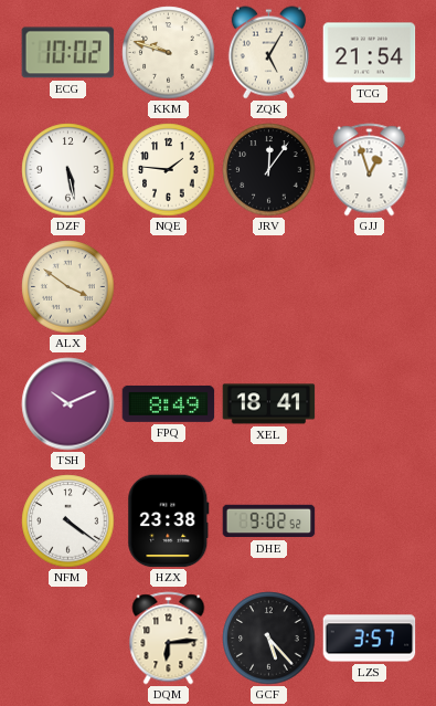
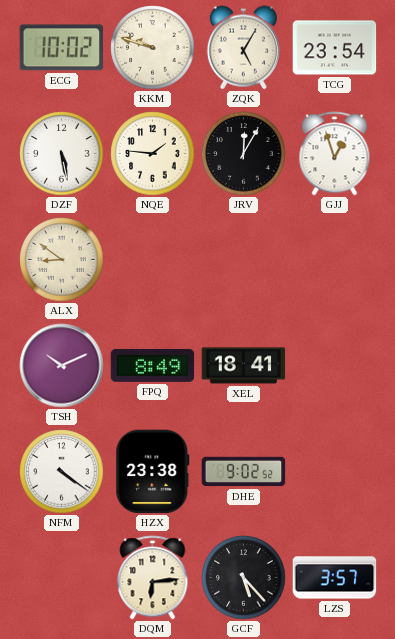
TCG: 21:54 -> 23:54
JRV: 12:06 -> 12:05
ALX: 3:51 -> 8:51
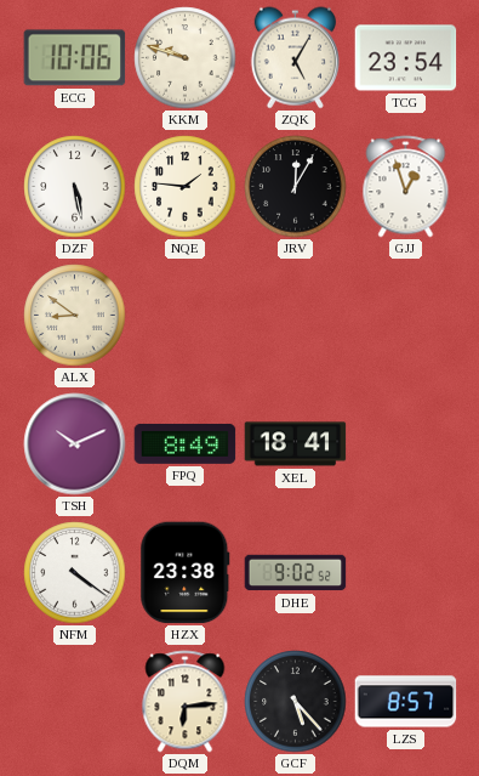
ECG: 10:02 -> 10:06
LZS: 3:57 -> 8:57
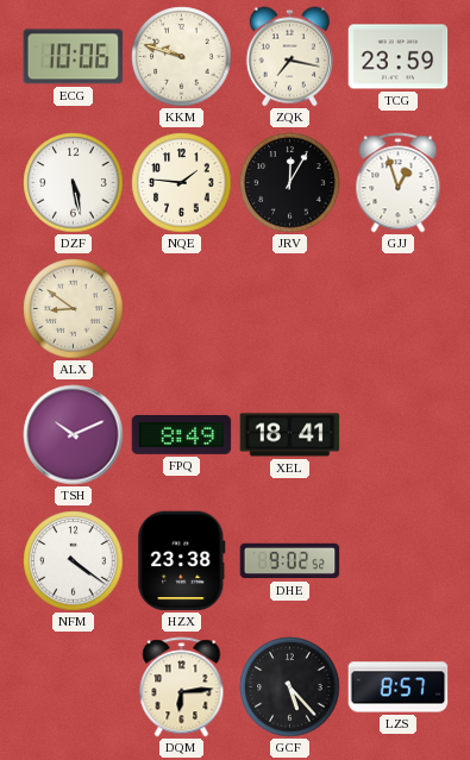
ZQK: 5:05 -> 7:17
TCG: 23:54 -> 23:59
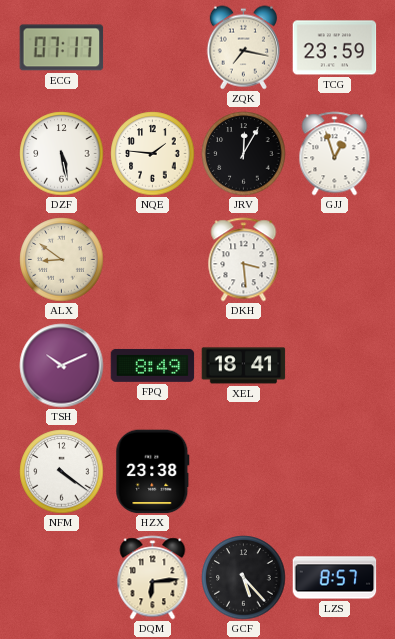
ECG: 10:06 -> 07:17
KKM: 9:48 -> none
DKH: none -> 3:29
DHE: 9:02 -> none
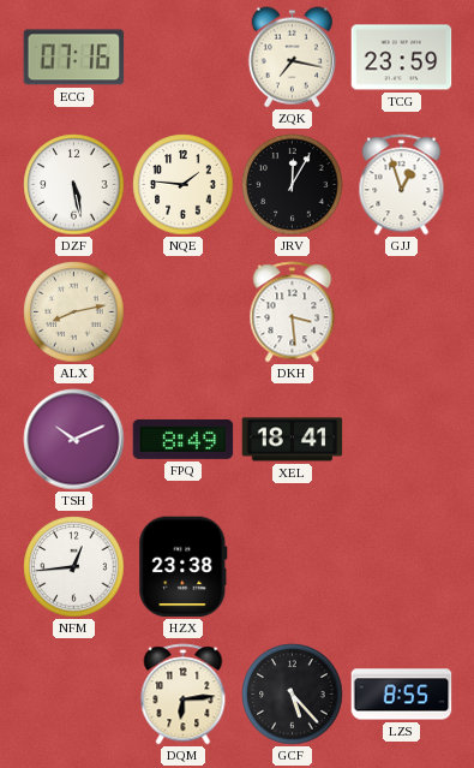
ECG: 07:17 -> 07:16
ALX: 8:51 -> 8:13
NFM: 4:21 -> 12:44
LZS: 8:57 -> 8:55
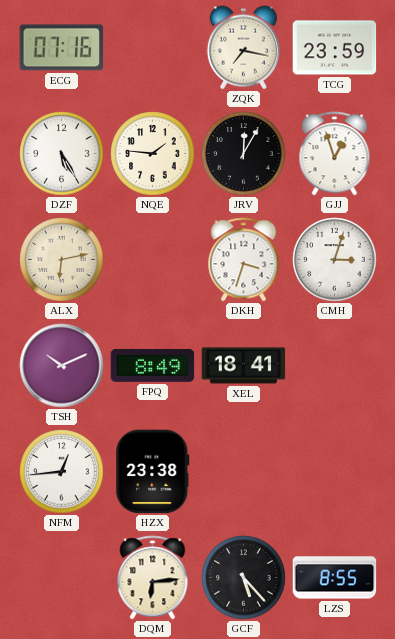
DZF: 5:28 -> 5:25
ALX: 8:13 -> 6:13
DKH: 3:29 -> 3:33
CMH: none -> 3:03
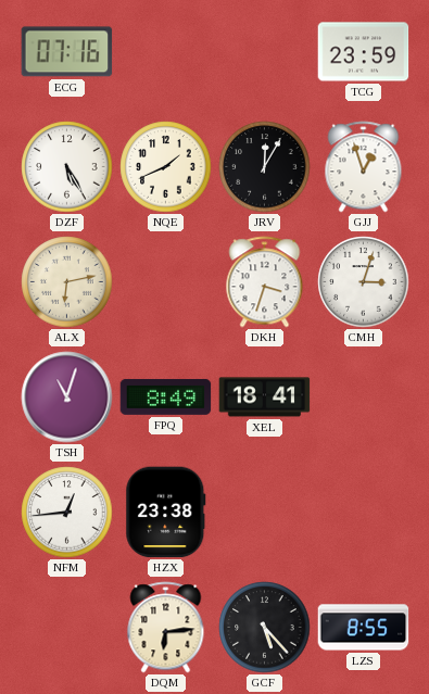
ZQK: 7:17 -> none
NQE: 1:46 -> 1:41
TSH: 10:11 -> 11:03
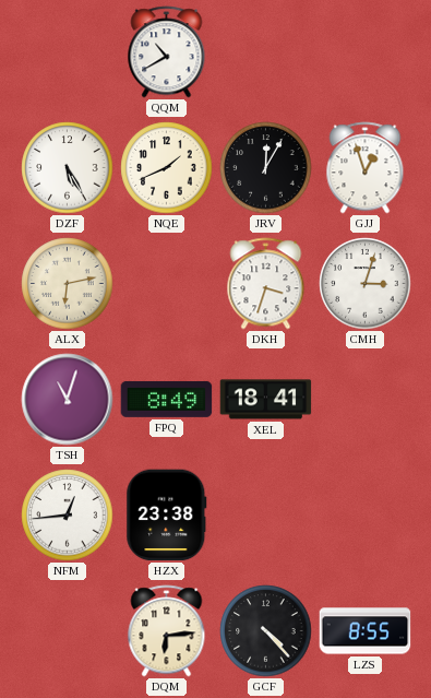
ECG: 07:16 -> none
QQM: none -> 10:40
TCG: 23:59 -> none
GCF: 5:23 -> 4:23
